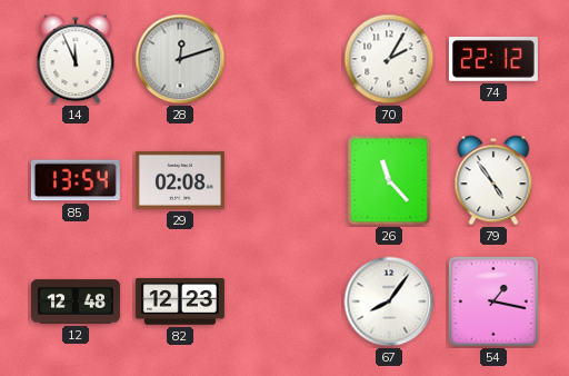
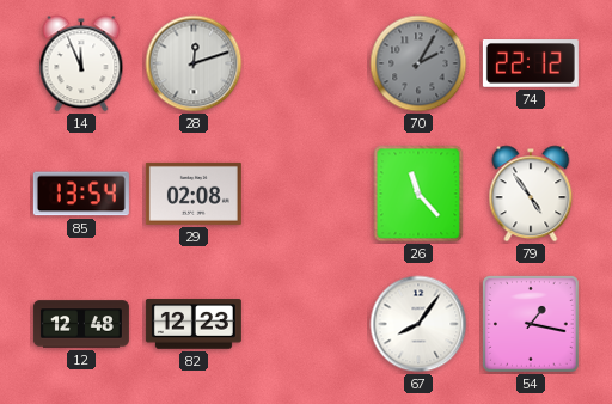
70 dial: white -> grey
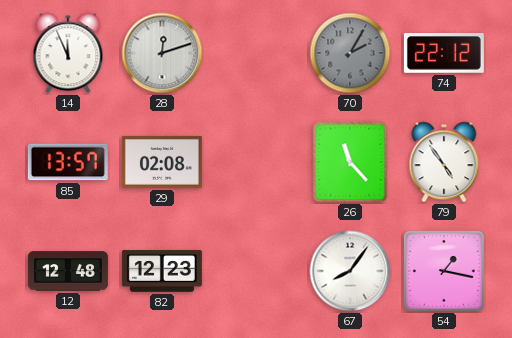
85: 13:54 -> 13:57
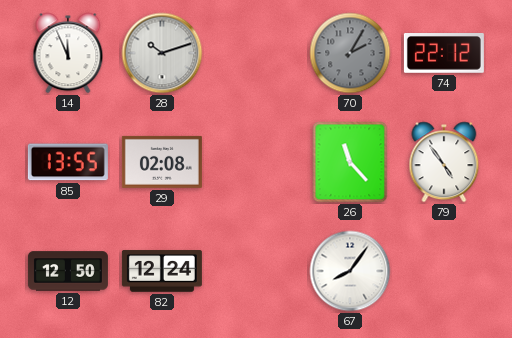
28: 12:12 -> 10:12
85: 13:57 -> 13:55
12: 12:48 -> 12:50
82: 12:23 -> 12:24
54: 1:17 -> none
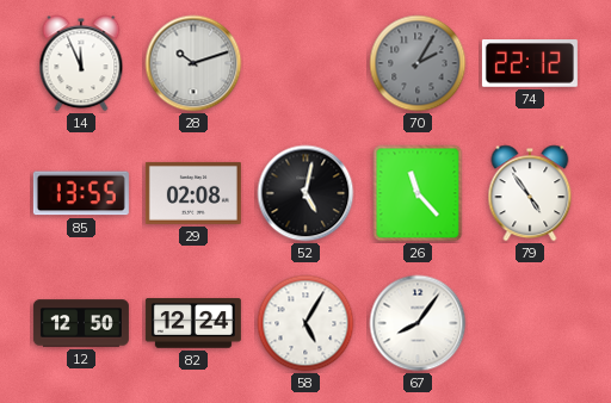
52: none -> 5:02
58: none -> 5:05
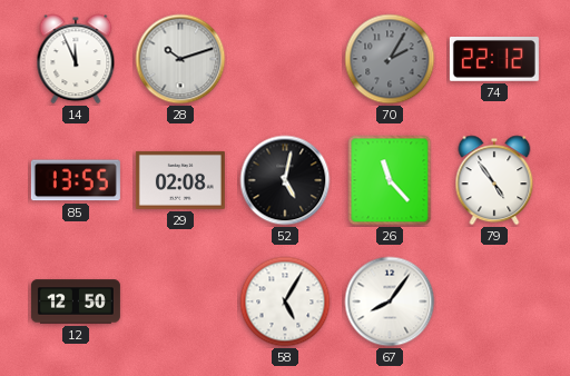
82: 12:24 -> none
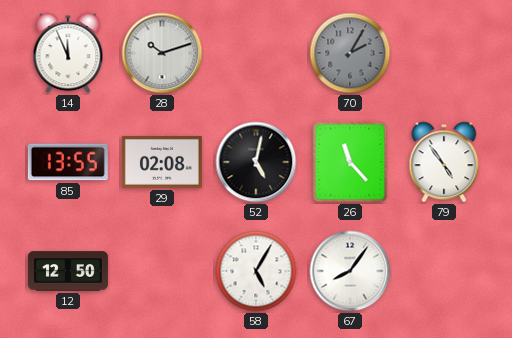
74: 22:12 -> none
